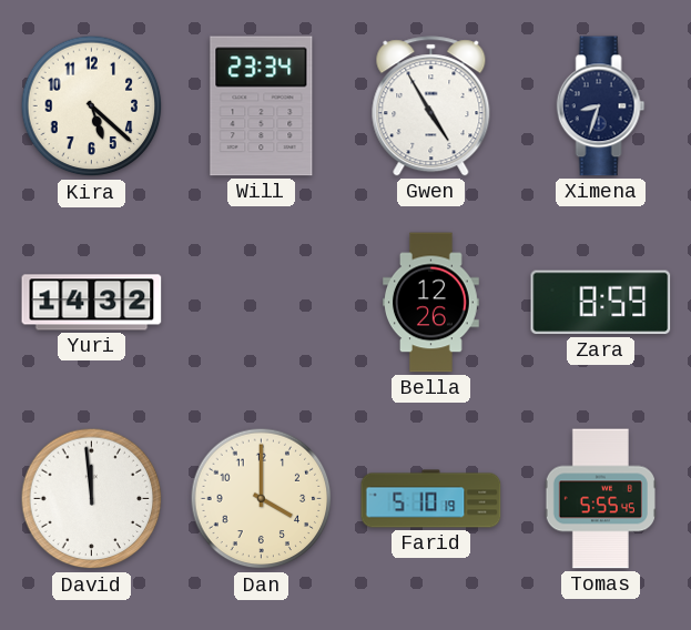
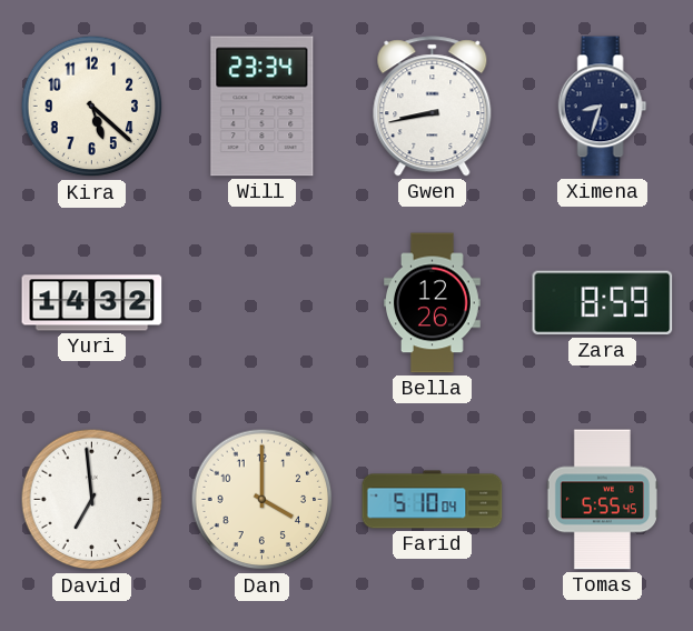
Gwen: 4:55 -> 8:43
David: 11:59 -> 6:59
Farid: 5:10:19 -> 5:10:04
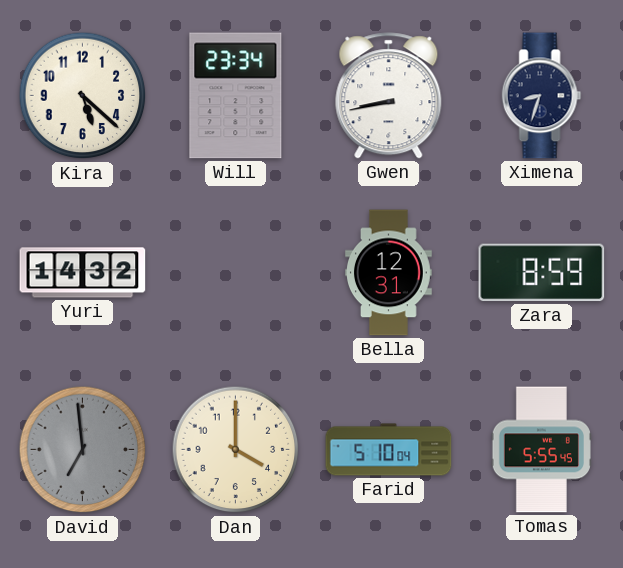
Bella: 12:26 -> 12:31
David dial: white -> grey
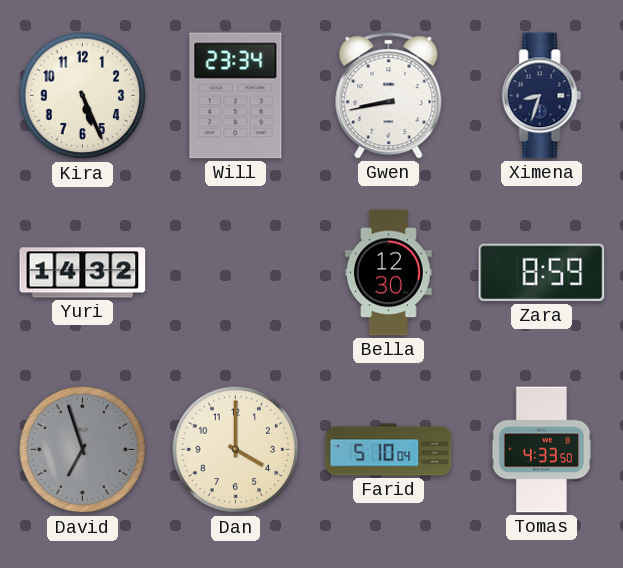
Kira: 5:22 -> 5:26
Bella: 12:31 -> 12:30
David: 6:59 -> 6:57
Tomas: 5:55 -> 4:33
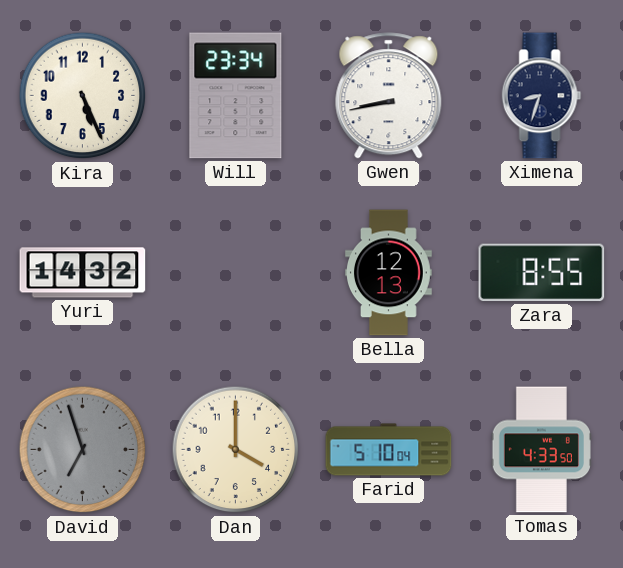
Bella: 12:30 -> 12:13
Zara: 8:59 -> 8:55
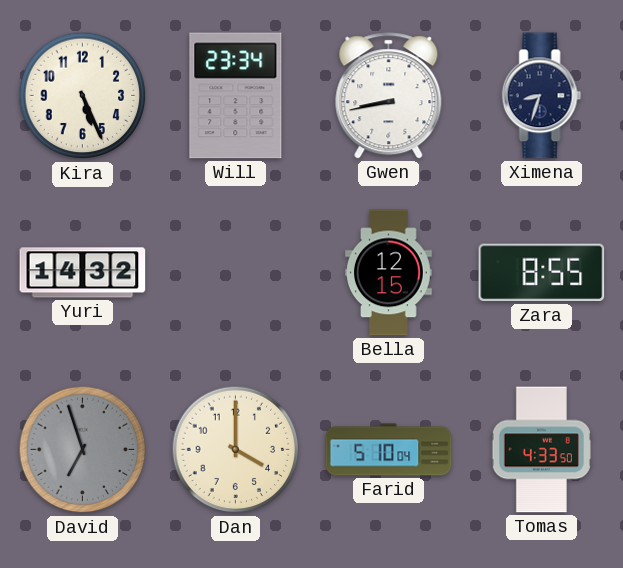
Bella: 12:13 -> 12:15
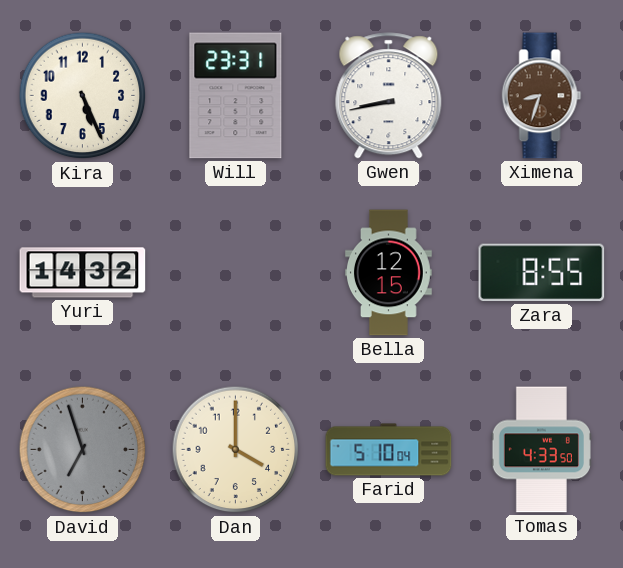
Will: 23:34 -> 23:31
Ximena dial: navy -> brown
